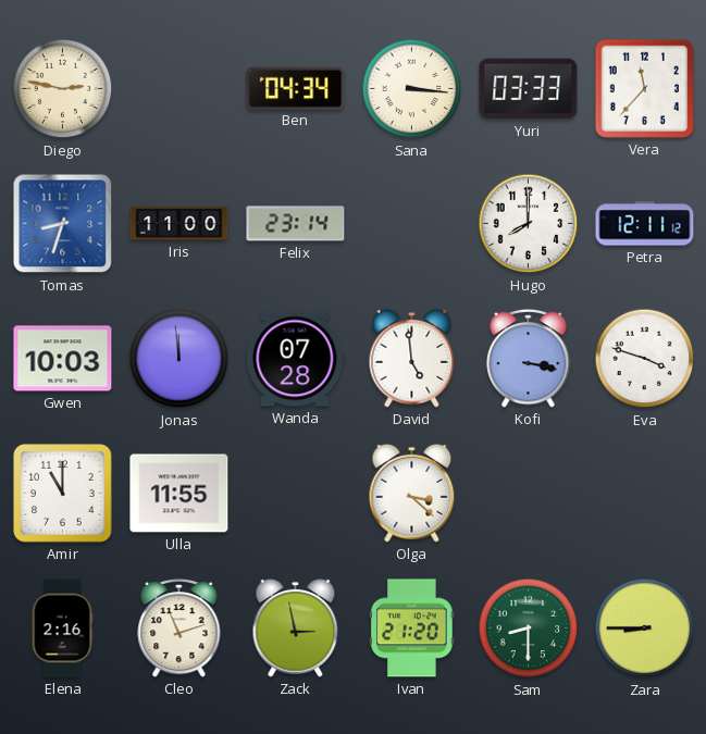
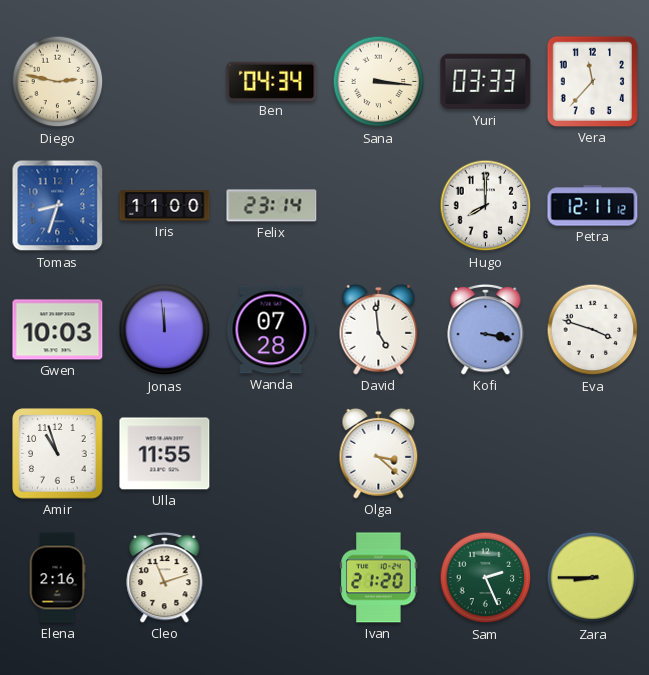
Amir: 11:00 -> 10:57
Zack: 2:58 -> none
Sam: 8:30 -> 2:26
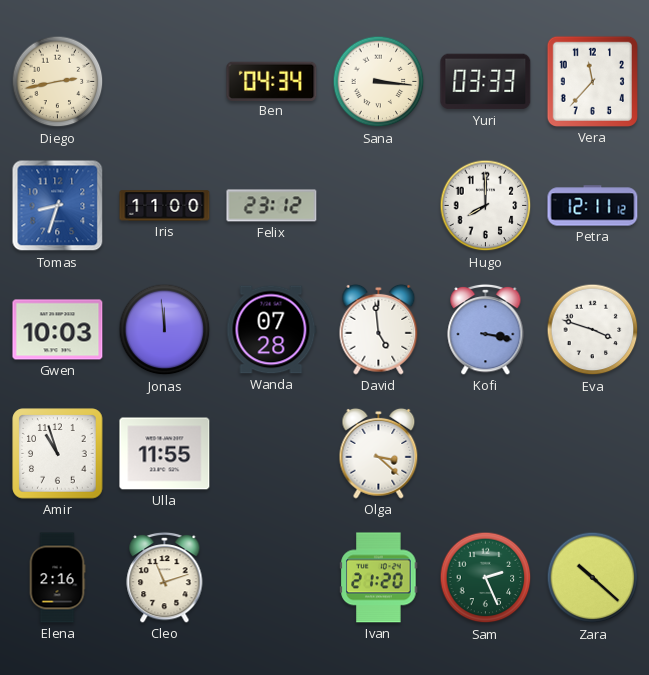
Diego: 2:47 -> 2:43
Felix: 23:14 -> 23:12
Zara: 8:45 -> 10:22
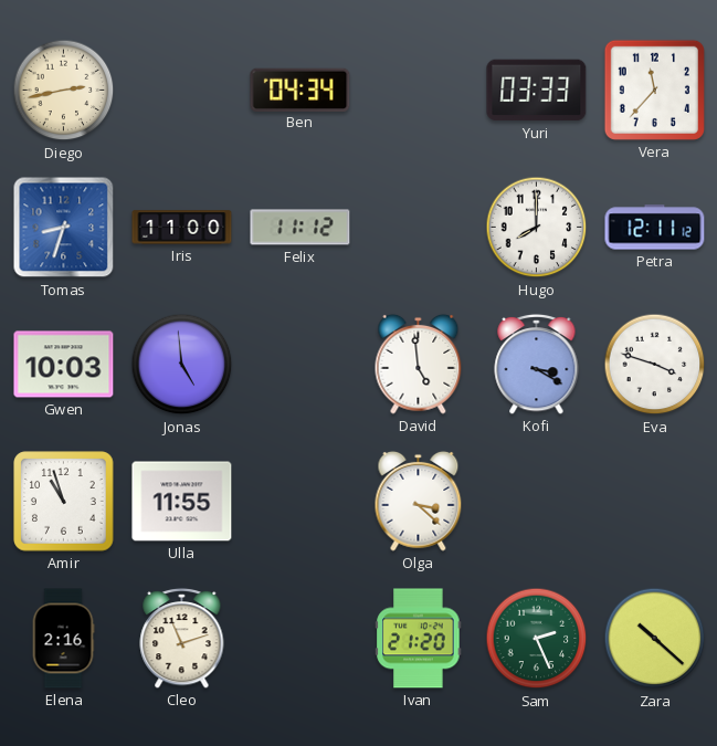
Sana: 3:16 -> none
Felix: 23:12 -> 11:12
Jonas: 11:59 -> 4:59
Wanda: 07:28 -> none
Kofi: 3:17 -> 3:20
